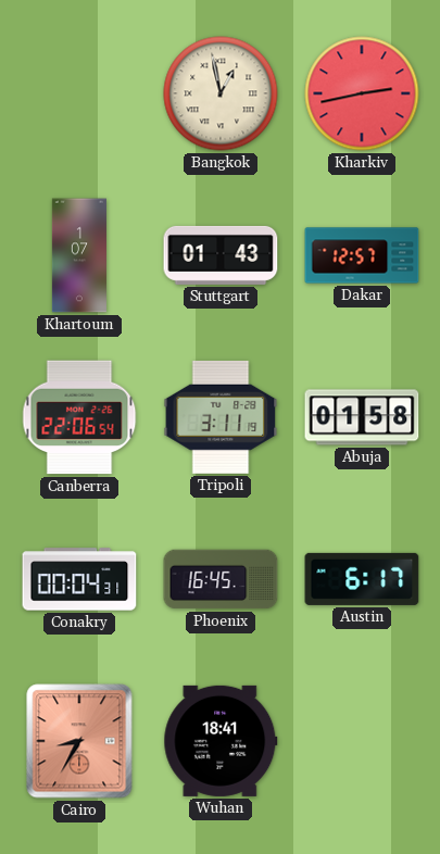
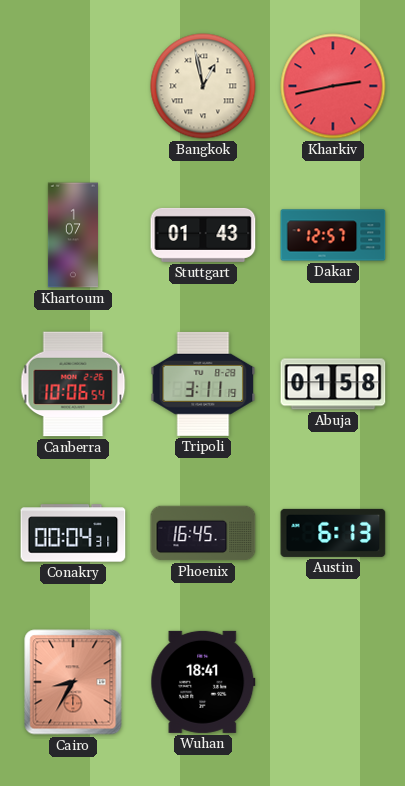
Canberra: 22:06 -> 10:06
Austin: 6:17 -> 6:13
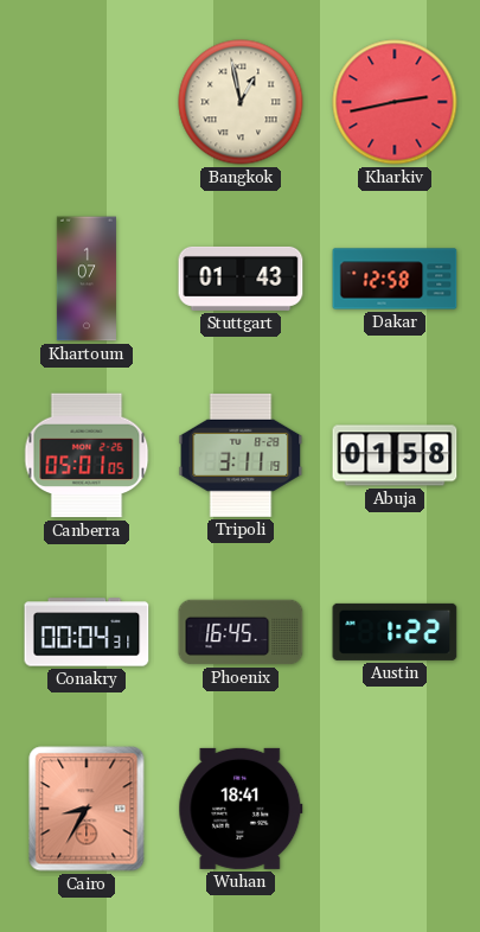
Dakar: 12:57 -> 12:58
Canberra: 10:06 -> 05:01
Austin: 6:13 -> 1:22
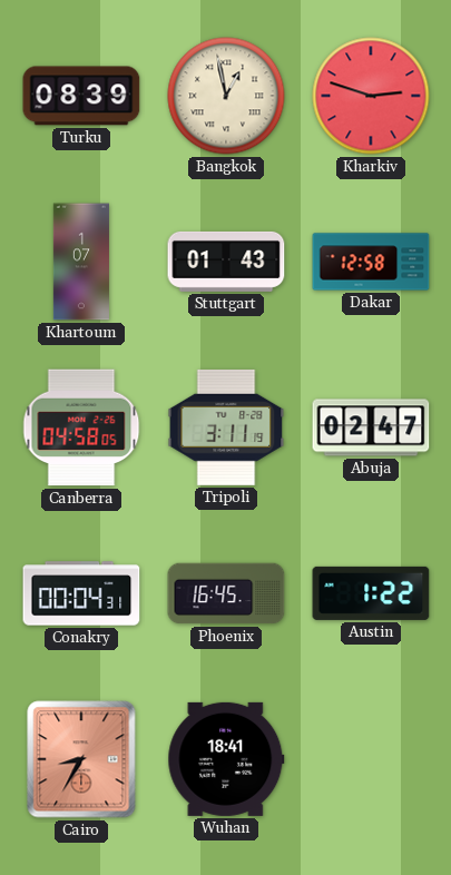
Turku: none -> 08:39
Kharkiv: 2:43 -> 2:48
Canberra: 05:01 -> 04:58
Abuja: 01:58 -> 02:47
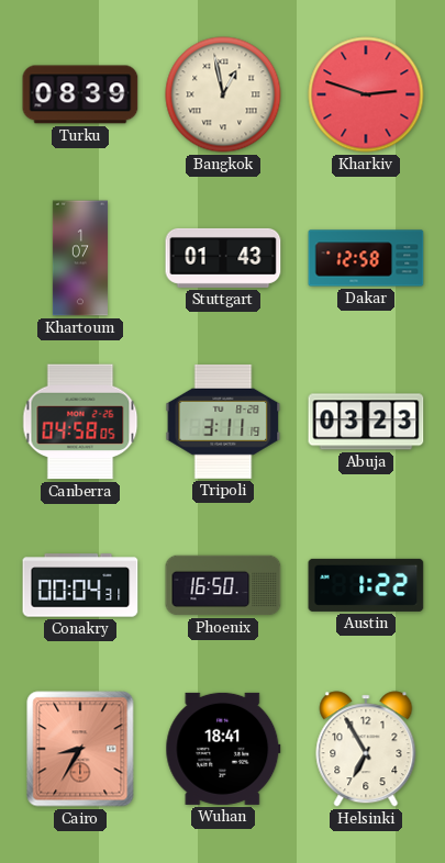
Abuja: 02:47 -> 03:23
Phoenix: 16:45 -> 16:50
Helsinki: none -> 6:55
